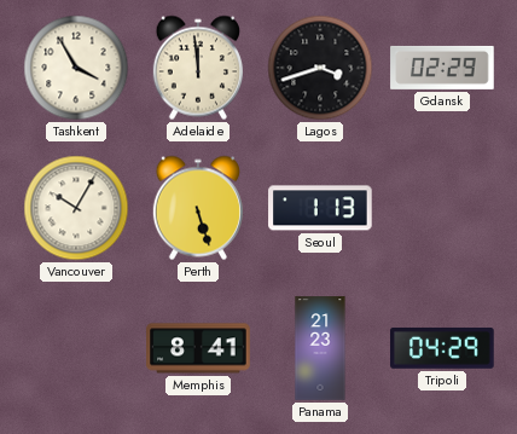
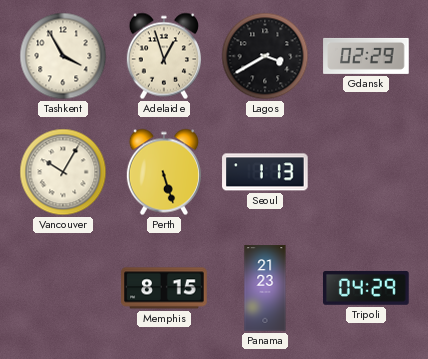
Adelaide: 11:59 -> 12:57
Lagos: 3:42 -> 3:40
Memphis: 8:41 -> 8:15
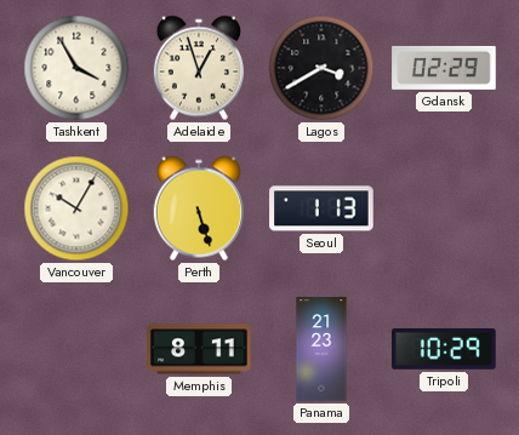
Memphis: 8:15 -> 8:11
Tripoli: 04:29 -> 10:29
